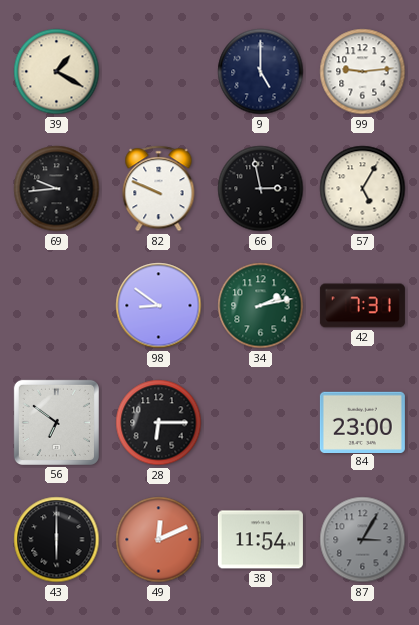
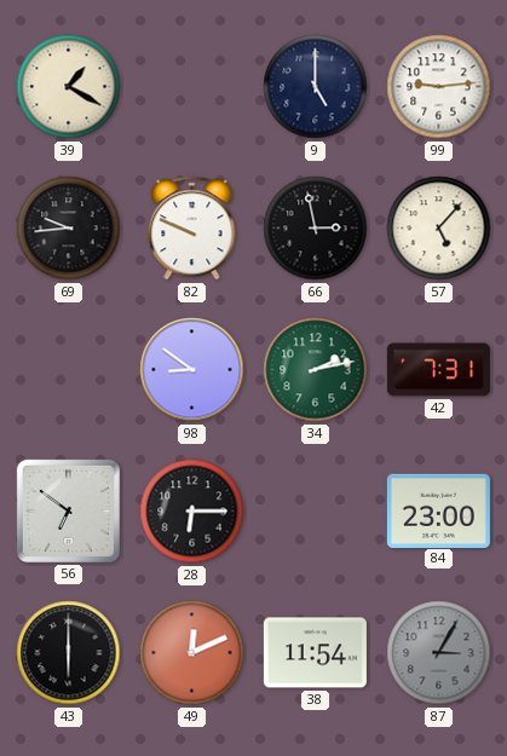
57: 5:05 -> 5:07
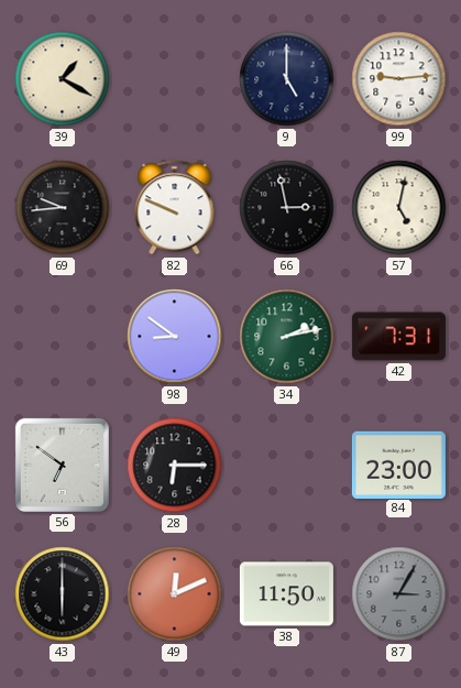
57: 5:07 -> 5:02
38: 11:54 -> 11:50
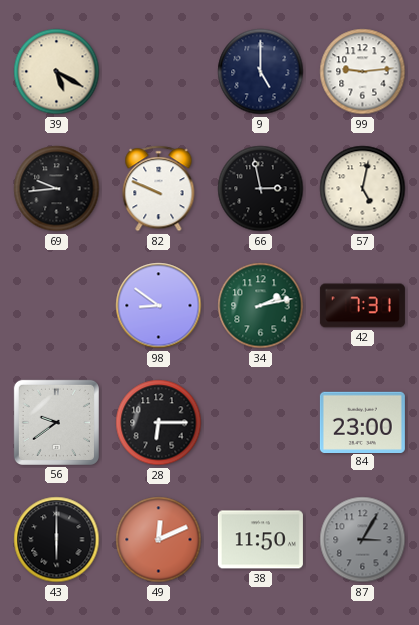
39: 1:20 -> 5:20
56: 6:51 -> 9:39
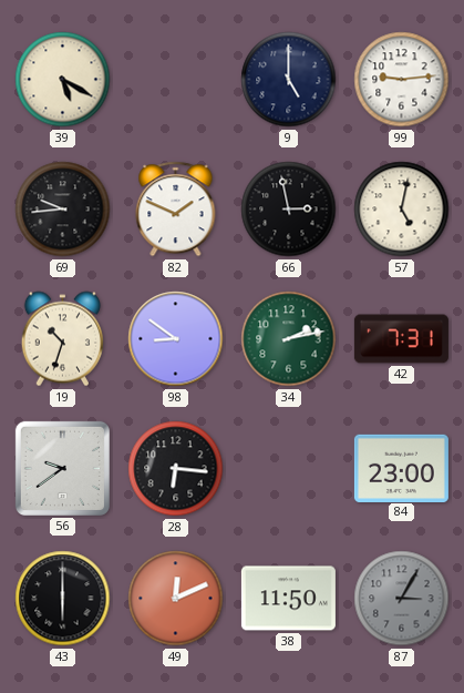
82: 9:49 -> 1:49
19: none -> 10:33
28: 6:15 -> 6:16
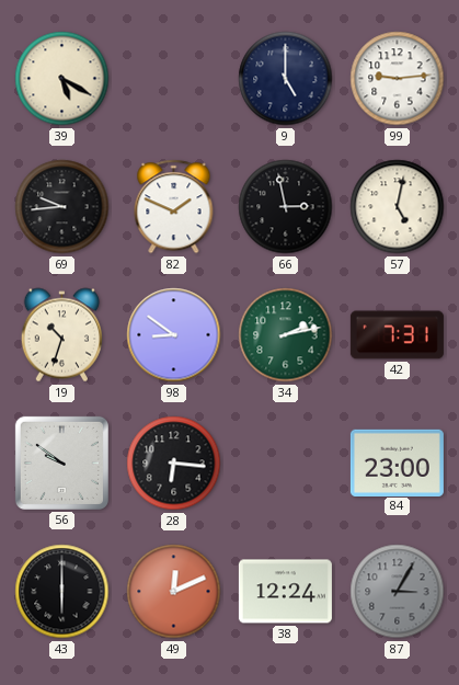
56: 9:39 -> 9:51
38: 11:50 -> 12:24
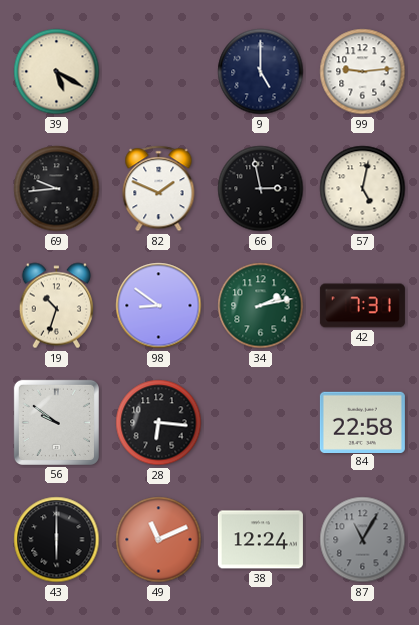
84: 23:00 -> 22:58
49: 12:11 -> 11:11
87: 3:05 -> 11:05
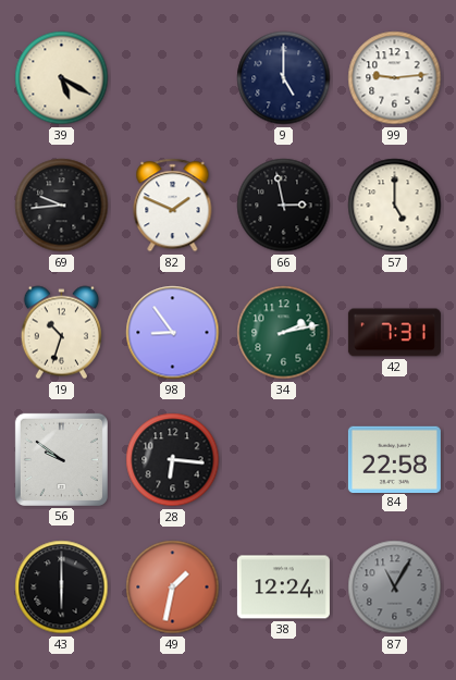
57: 5:02 -> 5:00
98: 8:51 -> 8:54
49: 11:11 -> 1:32
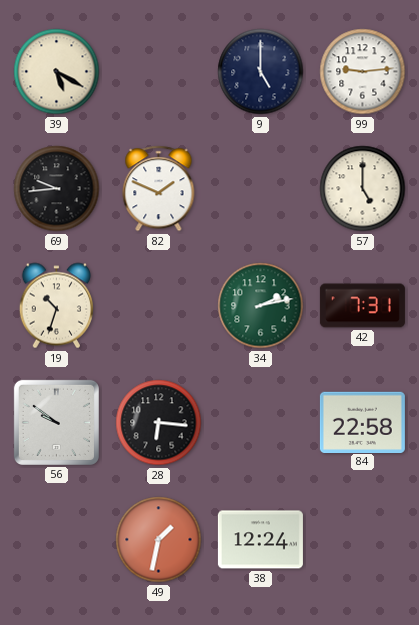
66: 2:58 -> none
98: 8:54 -> none
43: 6:00 -> none
87: 11:05 -> none
